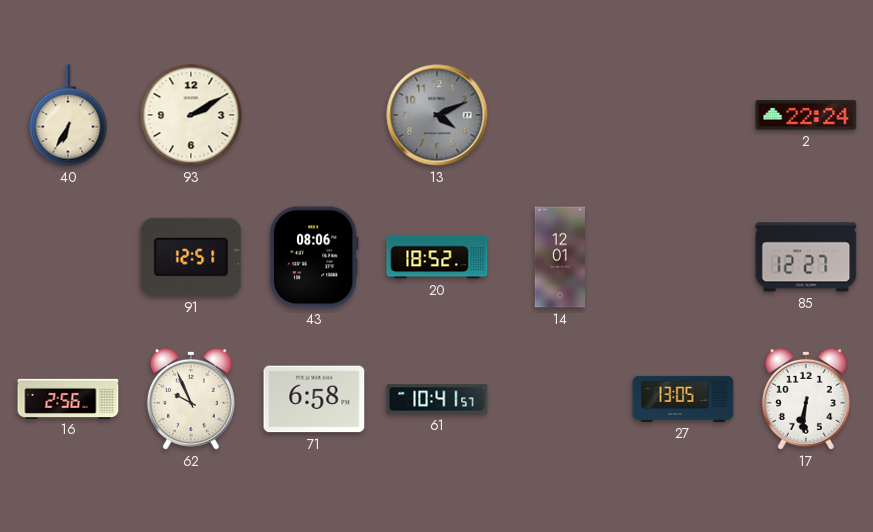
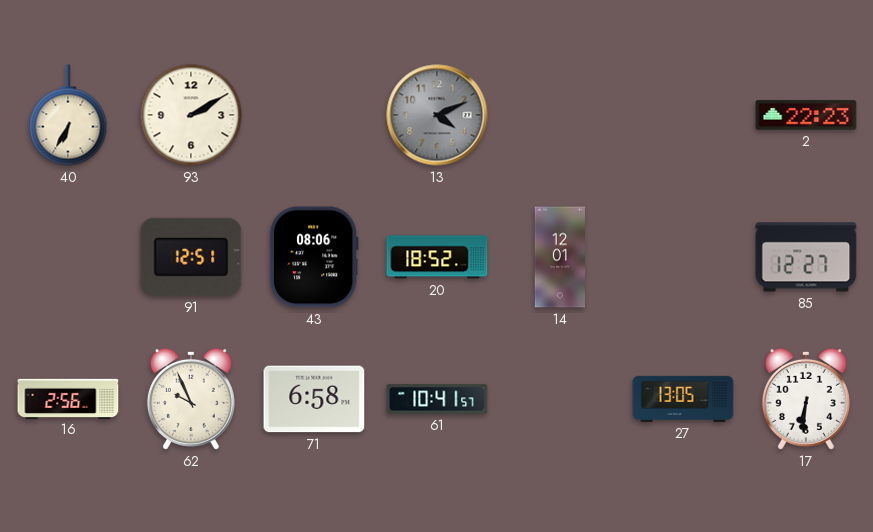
2: 22:24 -> 22:23
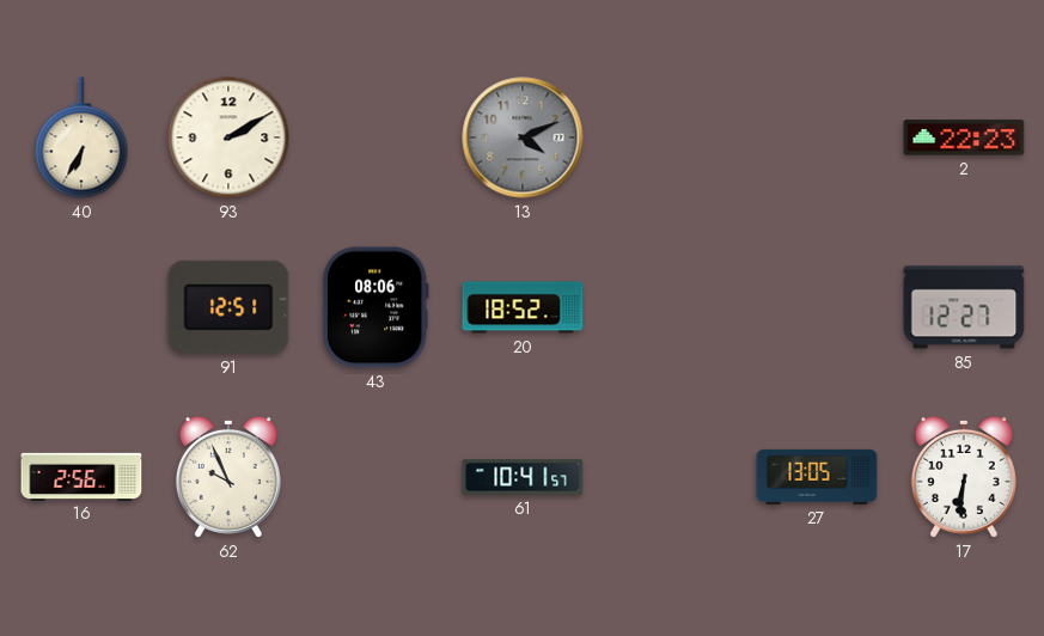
14: 12:01 -> none
71: 6:58 -> none
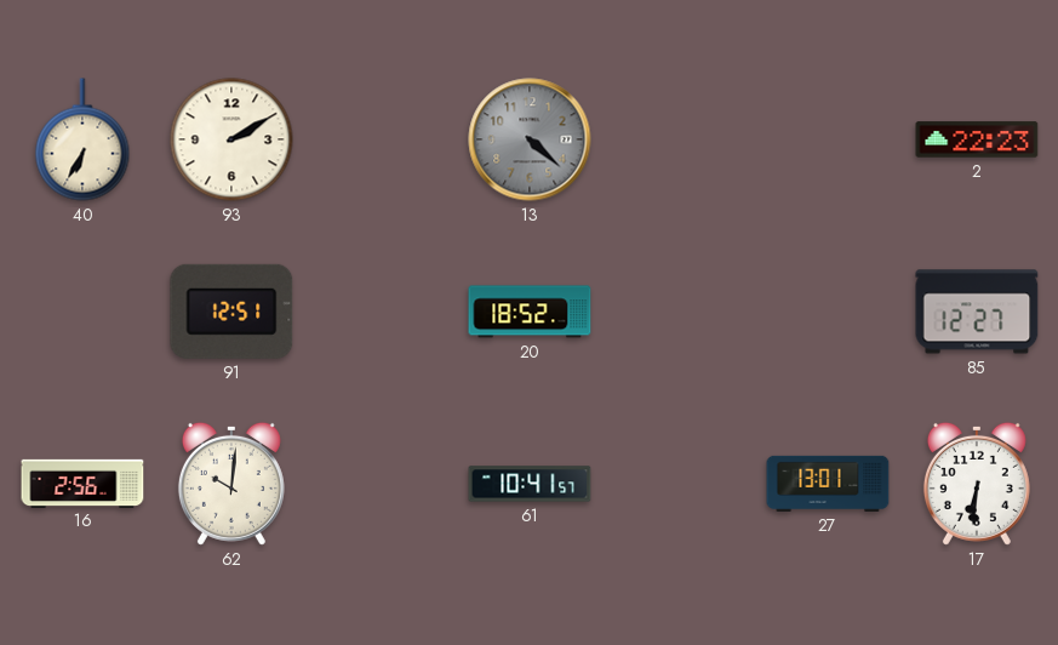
13: 4:11 -> 4:22
43: 08:06 -> none
62: 9:56 -> 10:01
27: 13:05 -> 13:01
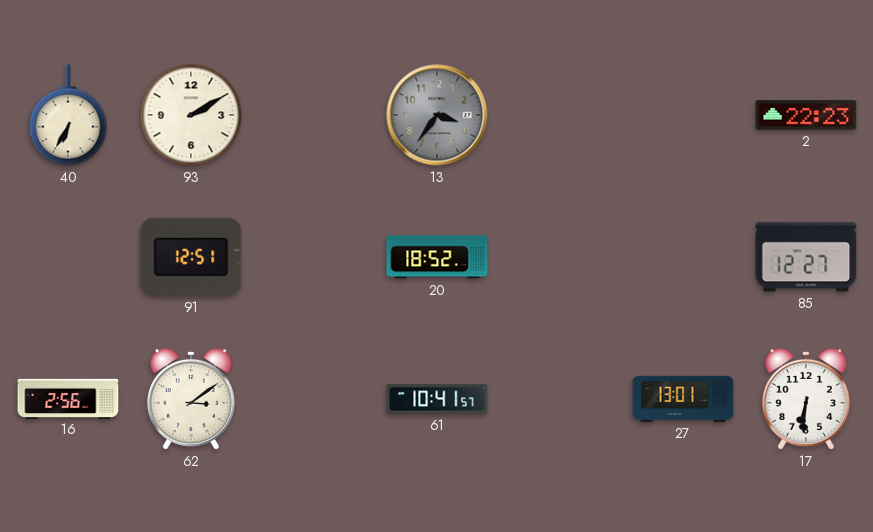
13: 4:22 -> 3:36
62: 10:01 -> 3:09
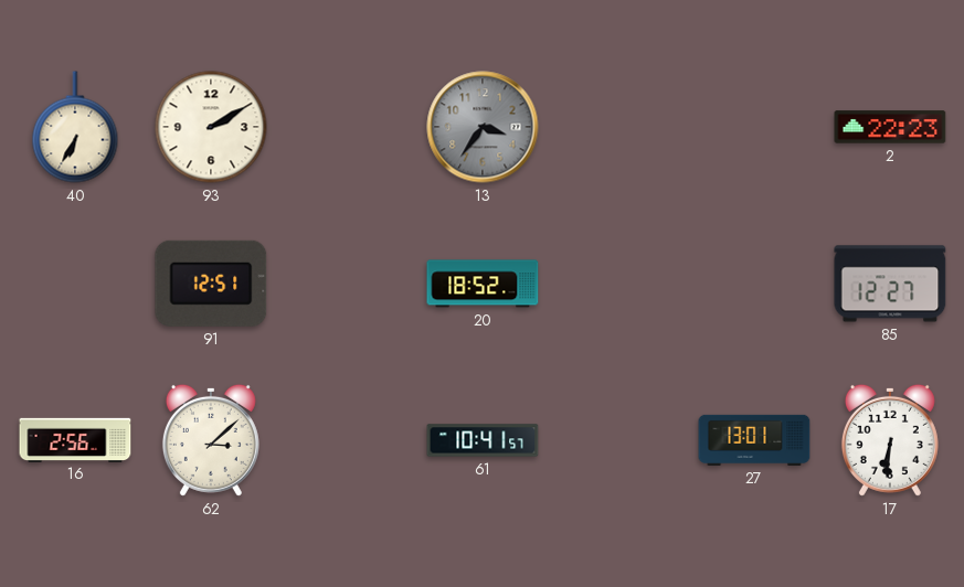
62: 3:09 -> 3:08
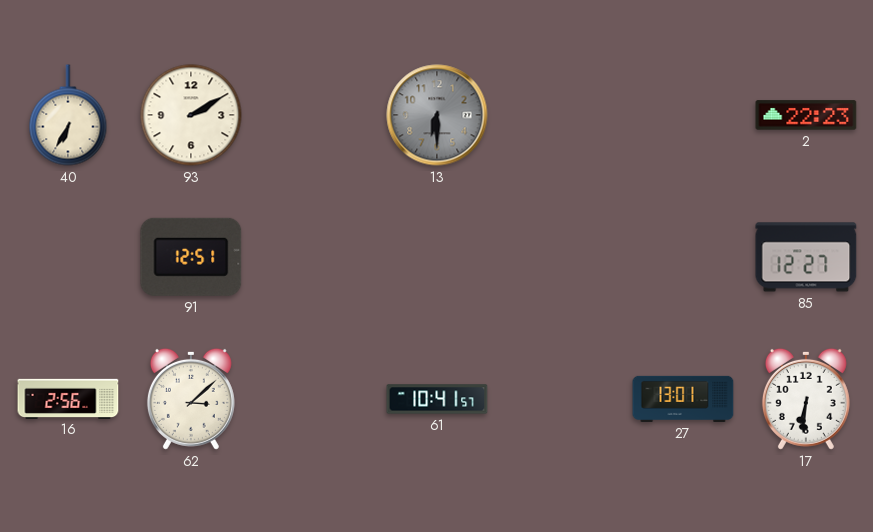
13: 3:36 -> 6:30
20: 18:52 -> none
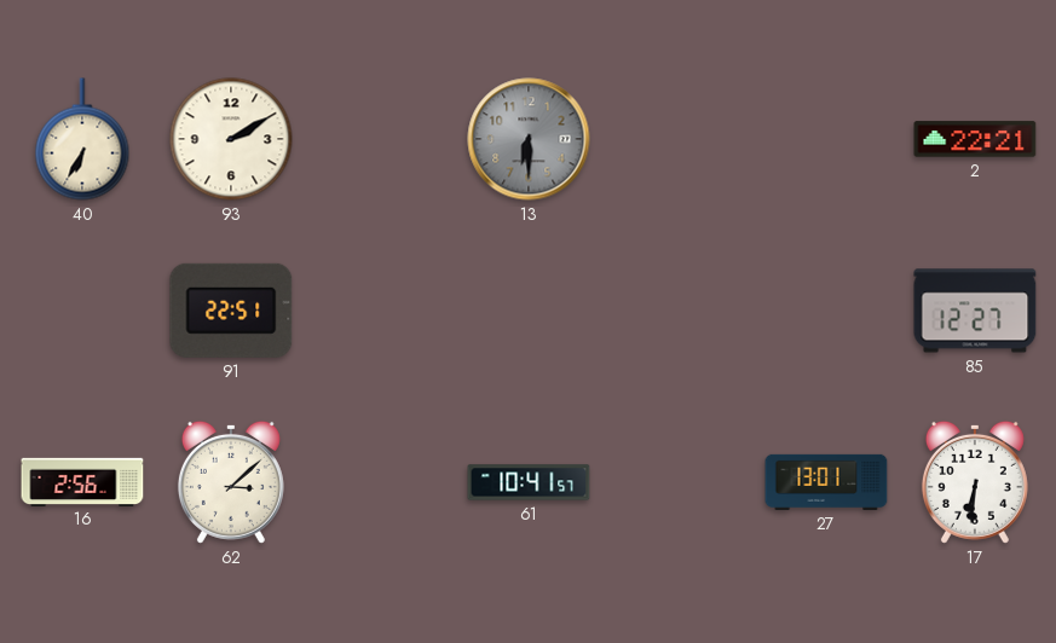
2: 22:23 -> 22:21
91: 12:51 -> 22:51
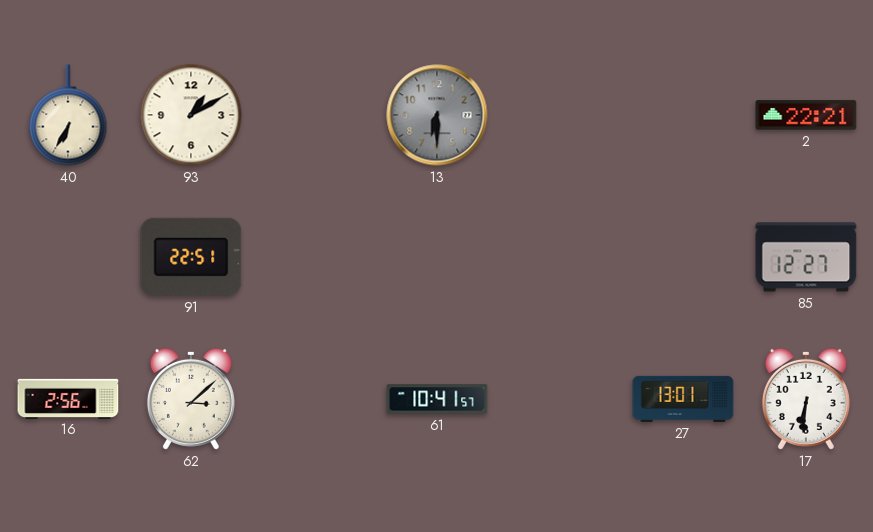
93: 2:10 -> 1:10
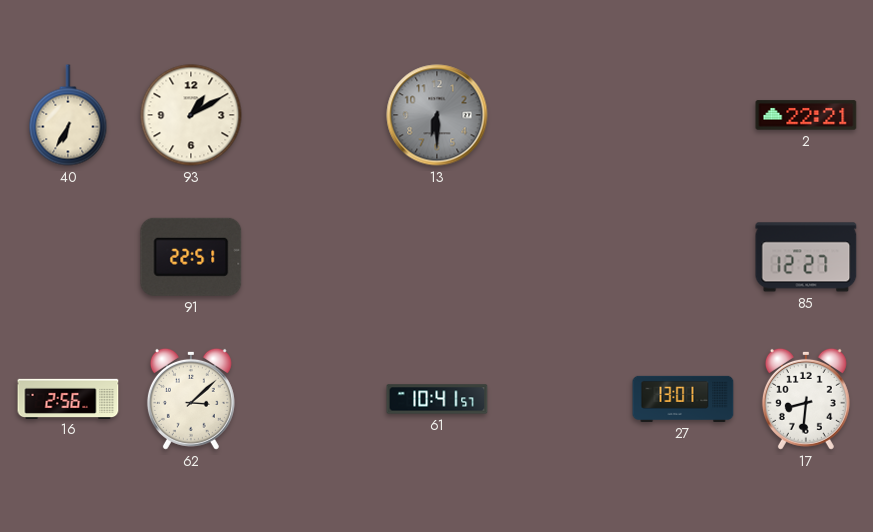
17: 6:31 -> 8:31
